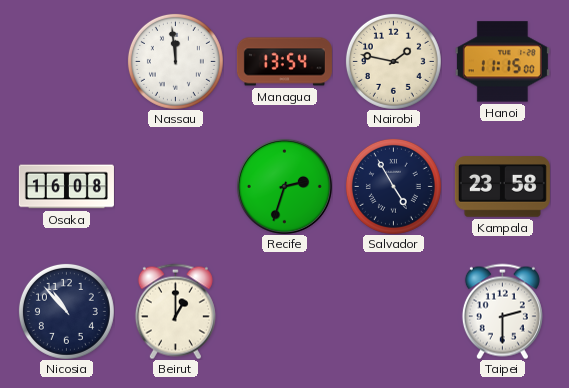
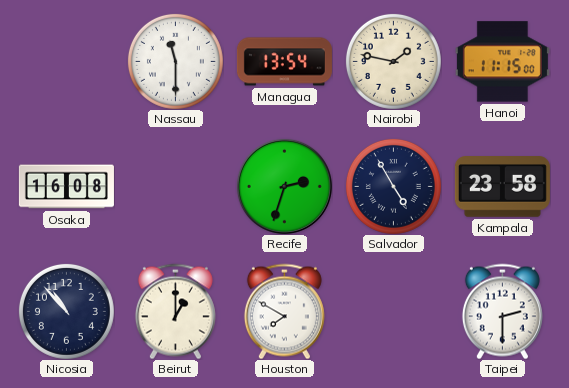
Nassau: 11:59 -> 11:30
Houston: none -> 7:50
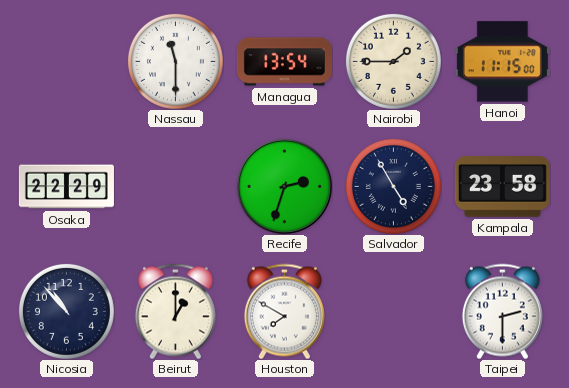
Nairobi: 1:47 -> 1:45
Osaka: 16:08 -> 22:29
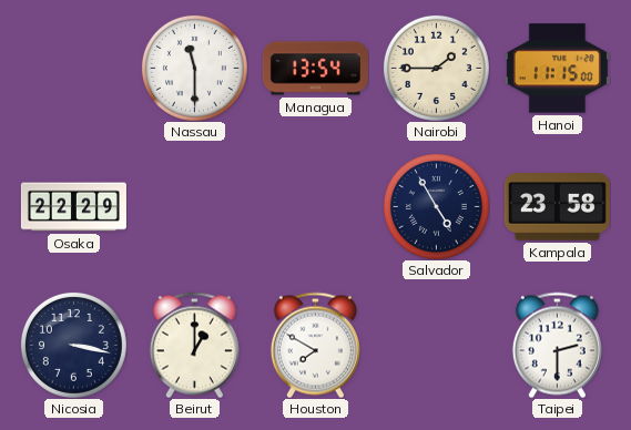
Recife: 2:33 -> none
Nicosia: 10:53 -> 3:17
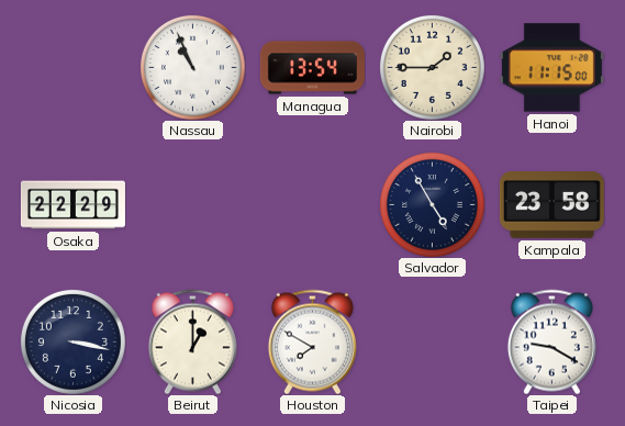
Nassau: 11:30 -> 10:56
Taipei: 2:30 -> 9:20
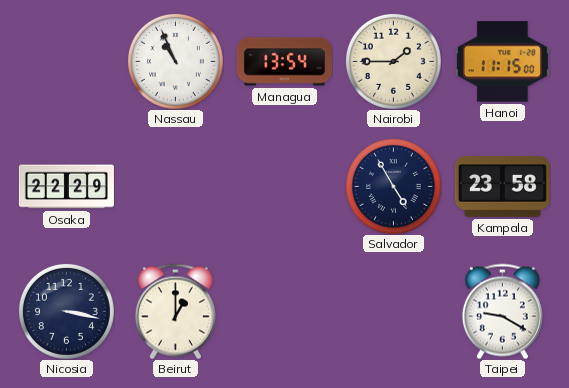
Houston: 7:50 -> none
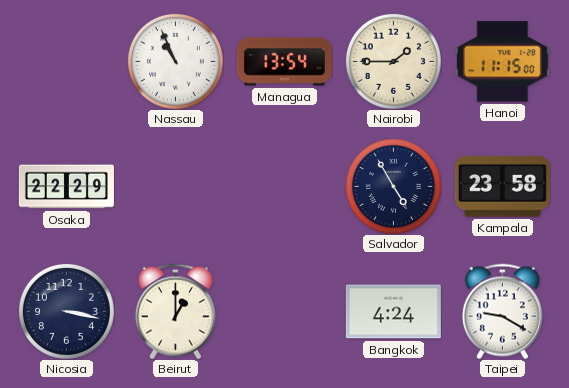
Bangkok: none -> 4:24
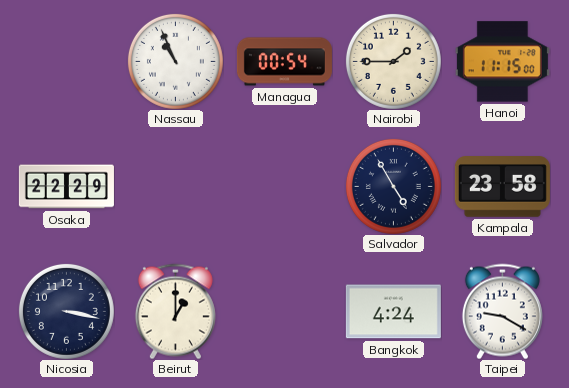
Managua: 13:54 -> 00:54
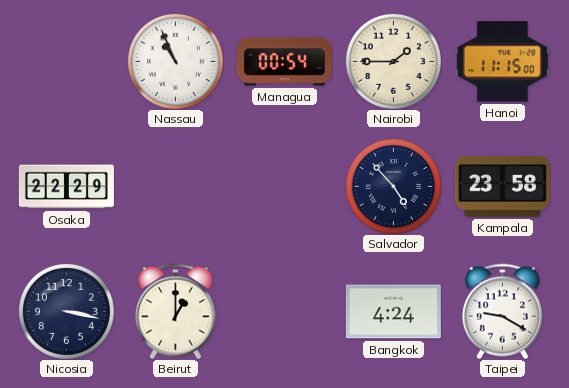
Salvador: 4:55 -> 4:53
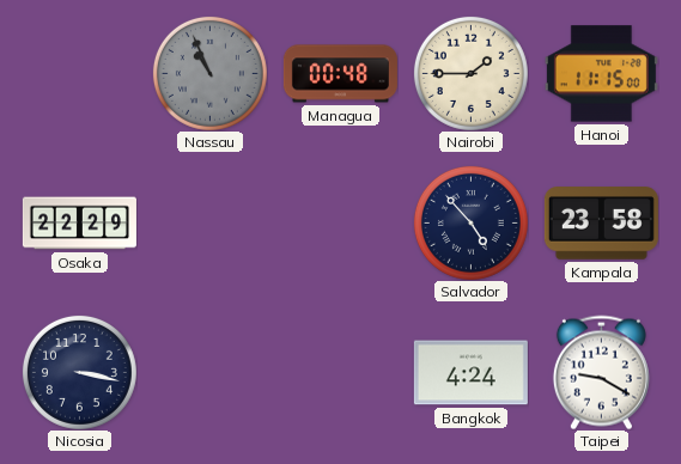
Nassau dial: white -> grey
Managua: 00:54 -> 00:48
Beirut: 1:00 -> none
